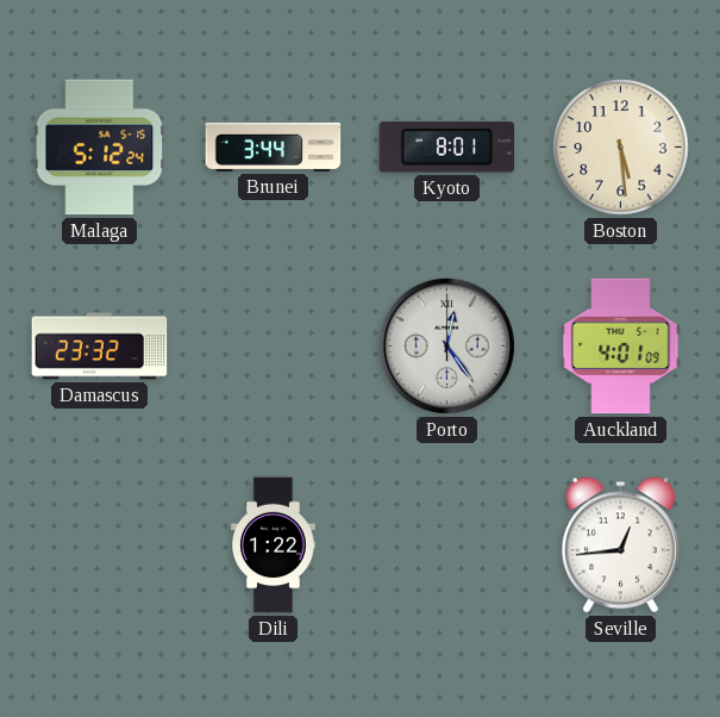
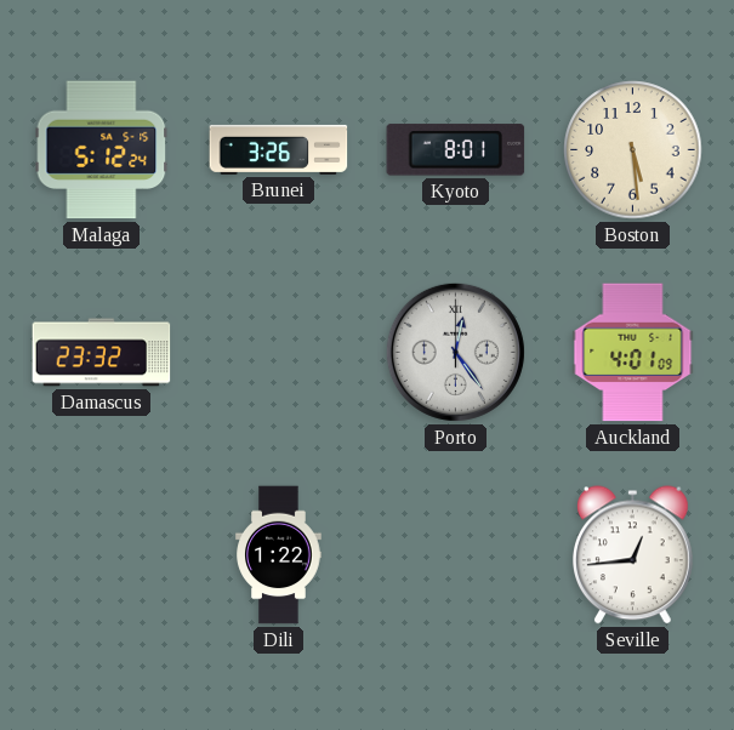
Brunei: 3:44 -> 3:26
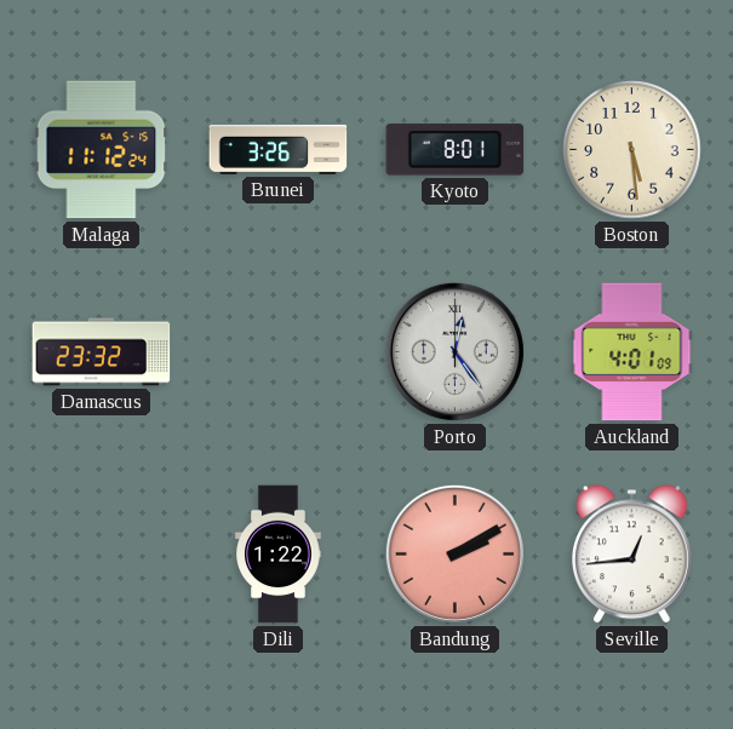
Malaga: 5:12 -> 11:12
Bandung: none -> 2:10
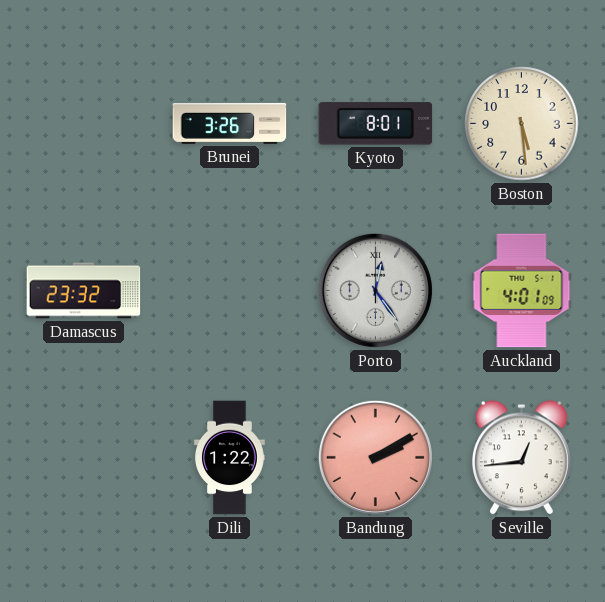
Malaga: 11:12 -> none
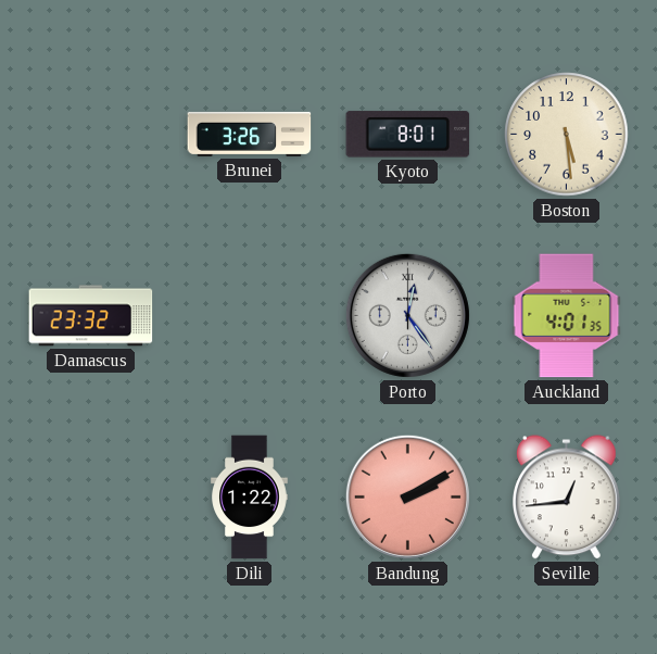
Auckland: 4:01:09 -> 4:01:35
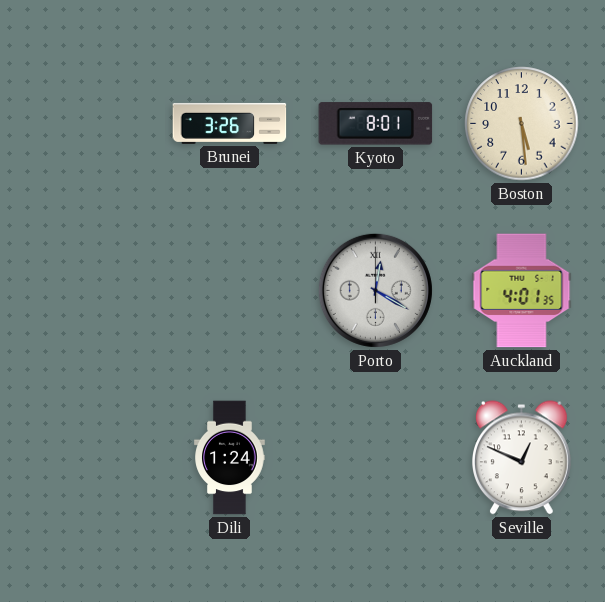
Damascus: 23:32 -> none
Porto: 12:24 -> 12:20
Dili: 1:22 -> 1:24
Bandung: 2:10 -> none
Seville: 12:44 -> 12:49
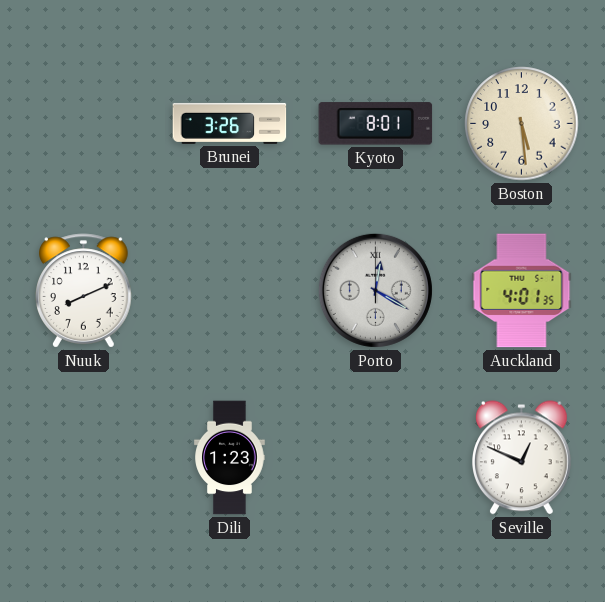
Nuuk: none -> 8:11
Dili: 1:24 -> 1:23
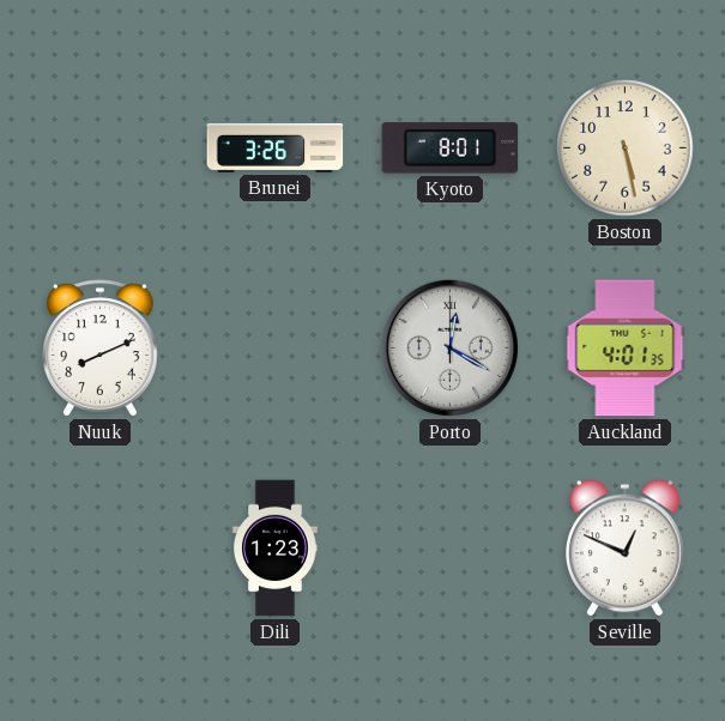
Boston: 5:29 -> 5:28
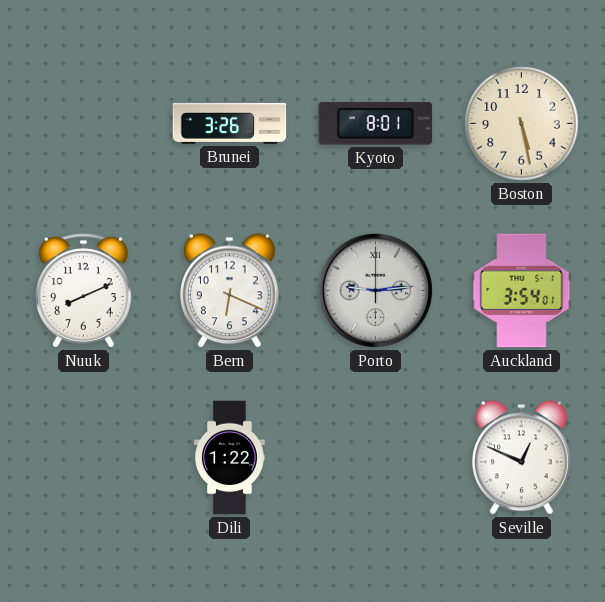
Bern: none -> 6:19
Porto: 12:20 -> 9:14
Auckland: 4:01 -> 3:54
Dili: 1:23 -> 1:22
